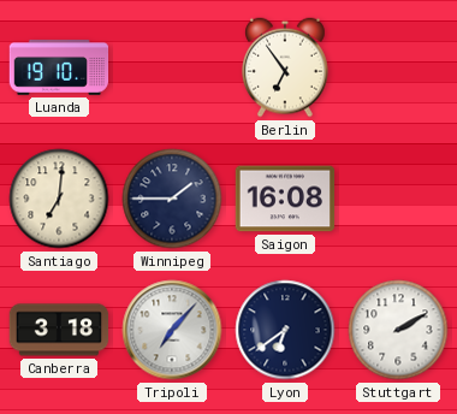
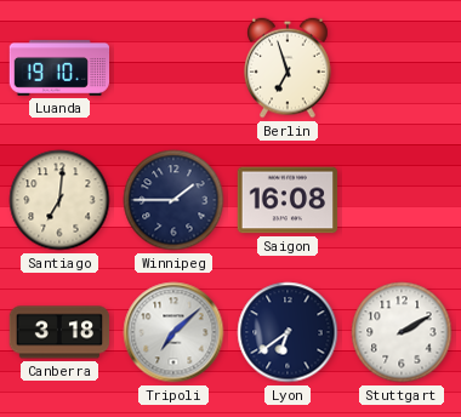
Berlin: 6:54 -> 6:57
Tripoli: 7:07 -> 7:08
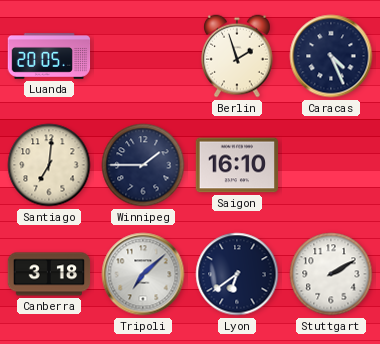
Luanda: 19:10 -> 20:05
Berlin: 6:57 -> 1:57
Caracas: none -> 4:26
Saigon: 16:08 -> 16:10
